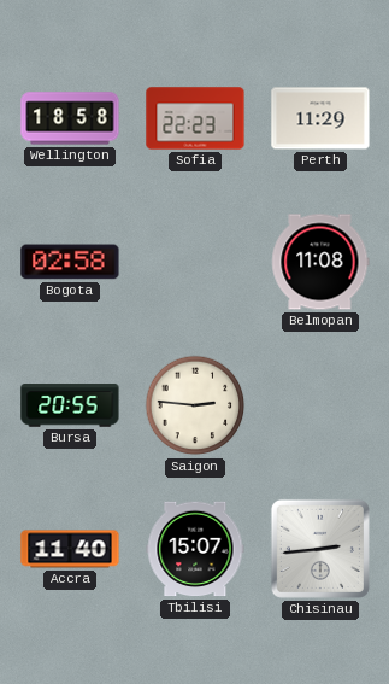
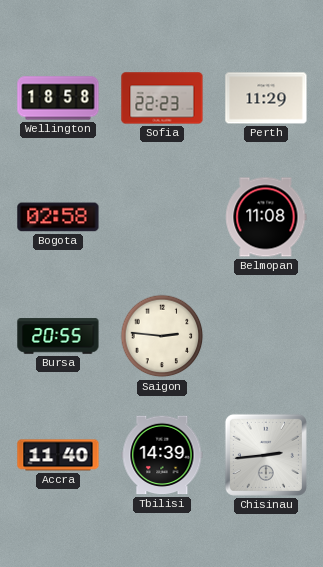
Tbilisi: 15:07 -> 14:39
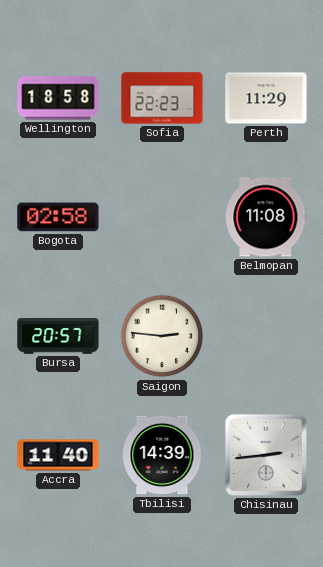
Bursa: 20:55 -> 20:57
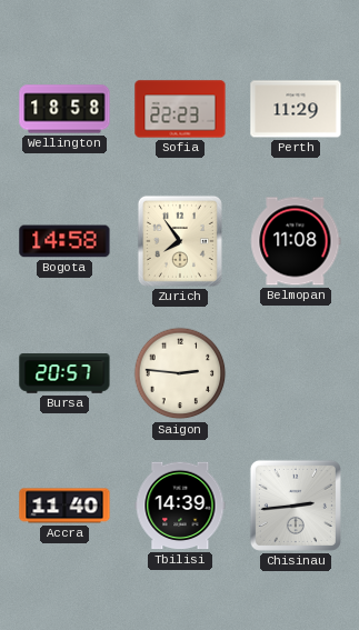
Bogota: 02:58 -> 14:58
Zurich: none -> 7:54
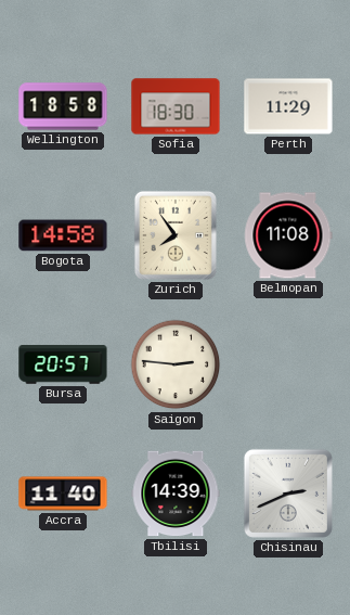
Sofia: 22:23 -> 18:30
Chisinau: 2:44 -> 2:41
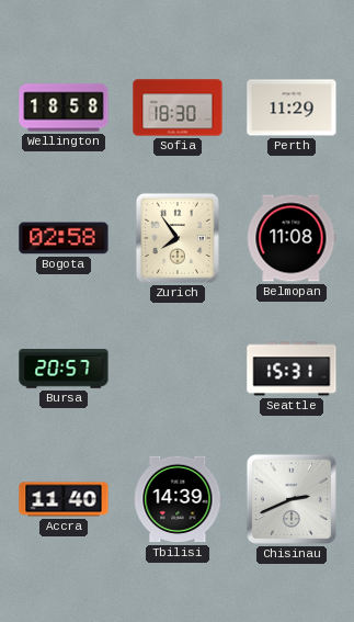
Bogota: 14:58 -> 02:58
Saigon: 2:46 -> none
Seattle: none -> 15:31
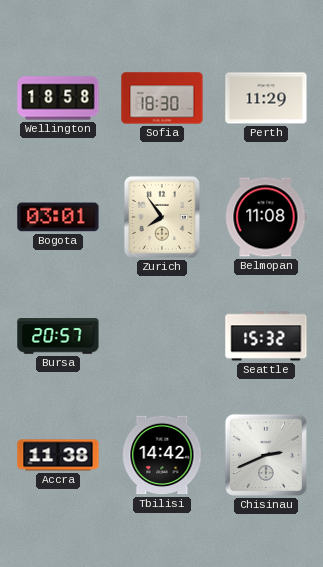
Bogota: 02:58 -> 03:01
Seattle: 15:31 -> 15:32
Accra: 11:40 -> 11:38
Tbilisi: 14:39 -> 14:42
